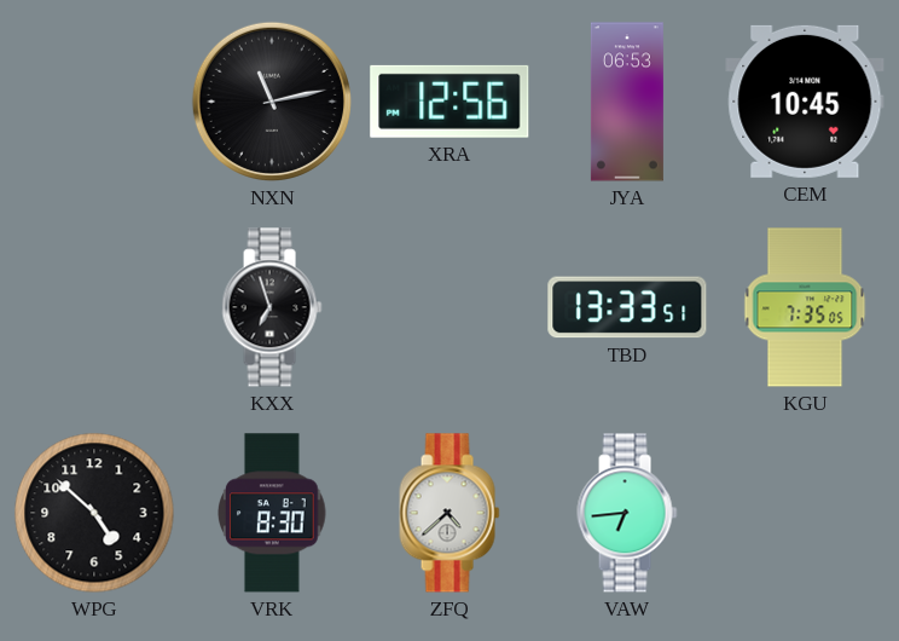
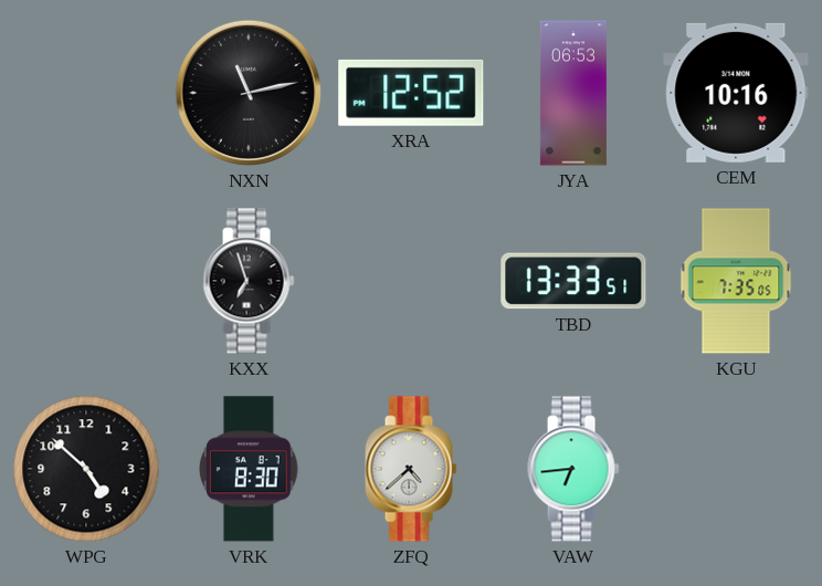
XRA: 12:56 -> 12:52
CEM: 10:45 -> 10:16
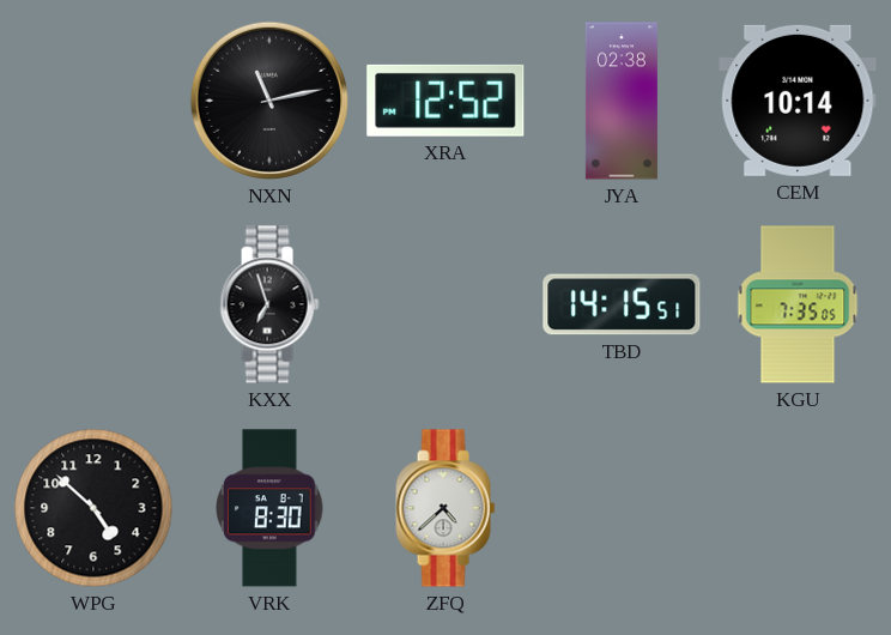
JYA: 06:53 -> 02:38
CEM: 10:16 -> 10:14
TBD: 13:33 -> 14:15
VAW: 6:44 -> none
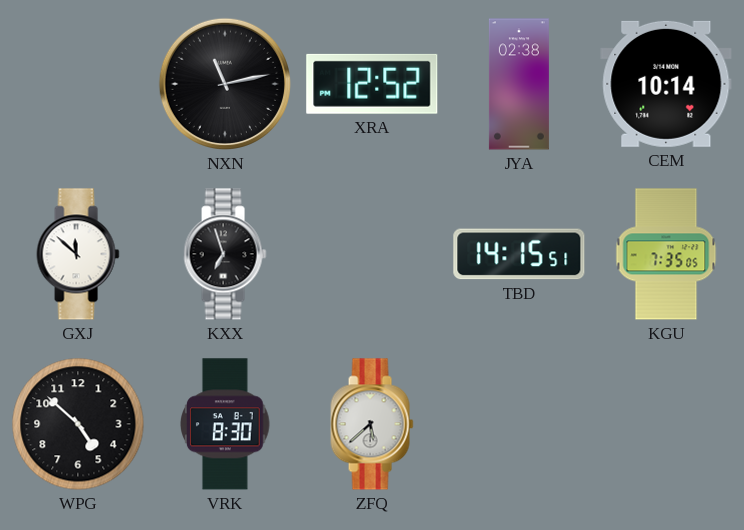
GXJ: none -> 11:52
ZFQ: 4:38 -> 5:38
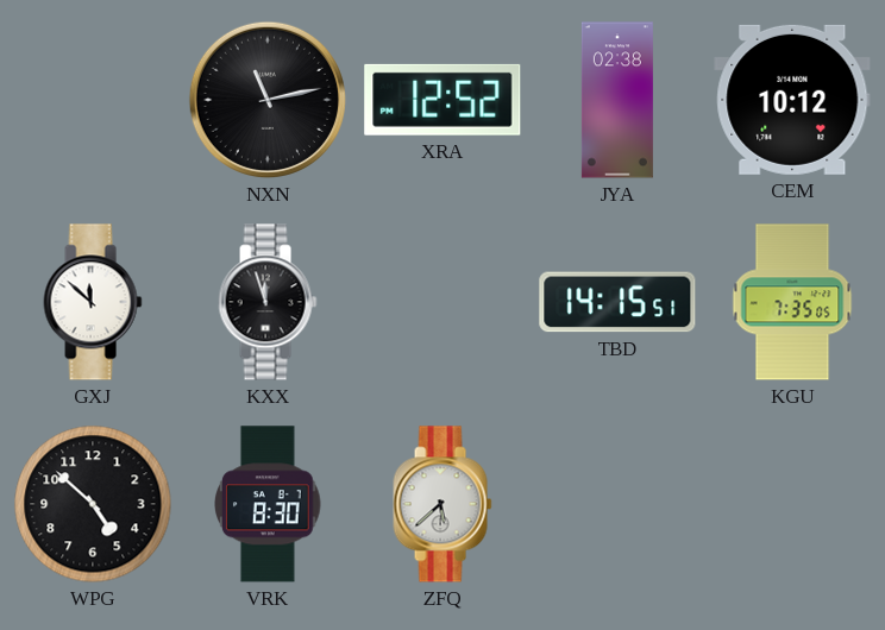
CEM: 10:14 -> 10:12
KXX: 6:57 -> 11:57
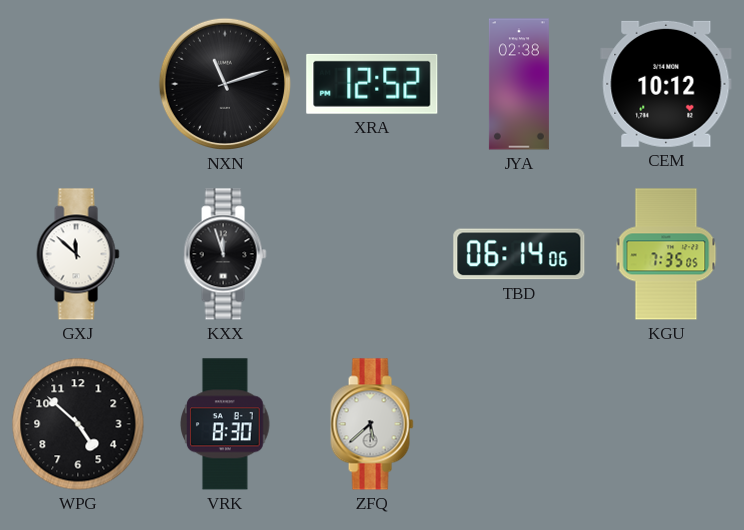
NXN: 11:13 -> 11:12
TBD: 14:15 -> 06:14
